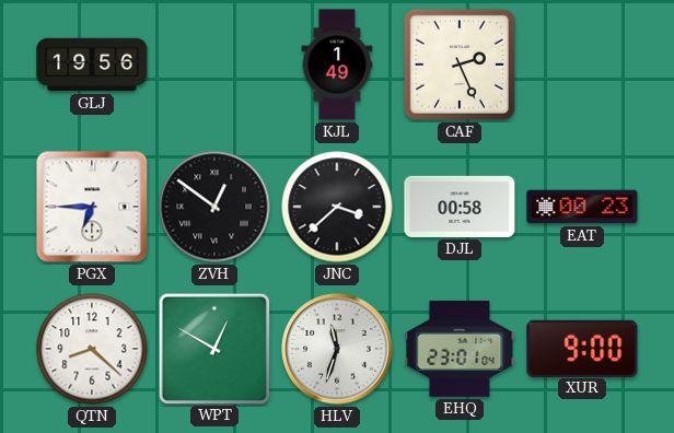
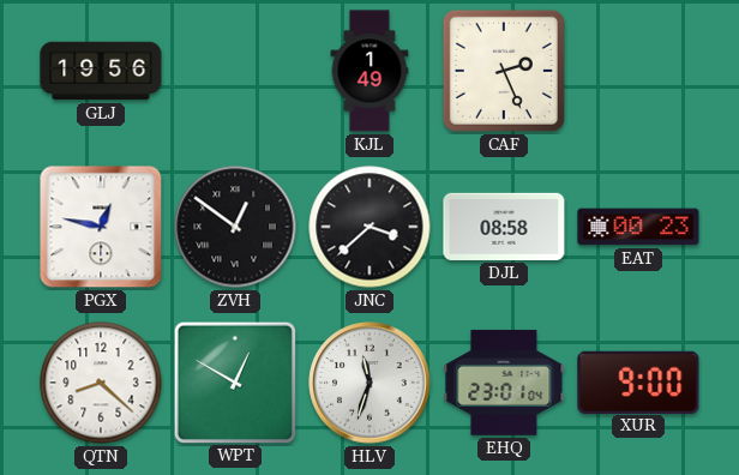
PGX: 6:45 -> 12:47
DJL: 00:58 -> 08:58
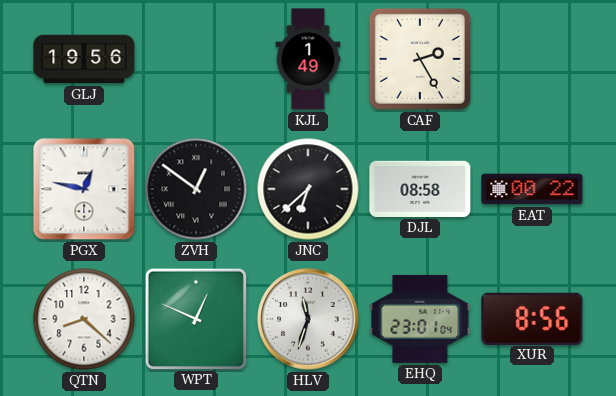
CAF: 2:26 -> 2:25
JNC: 3:38 -> 6:38
EAT: 00:23 -> 00:22
WPT: 12:50 -> 12:49
XUR: 9:00 -> 8:56
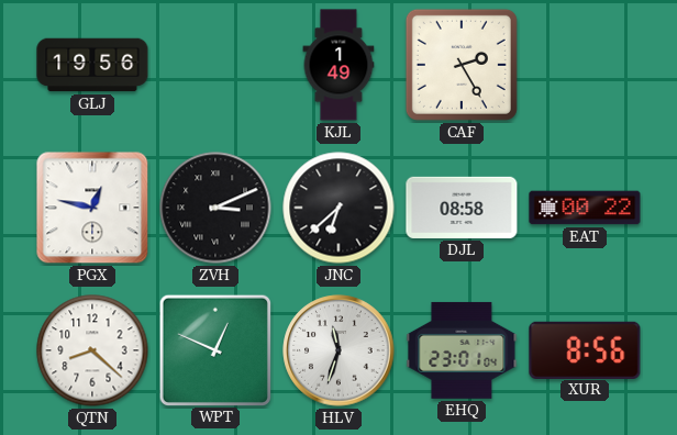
ZVH: 12:51 -> 3:11
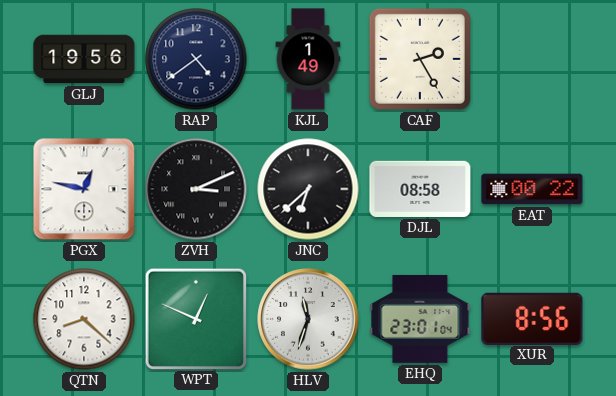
RAP: none -> 4:39
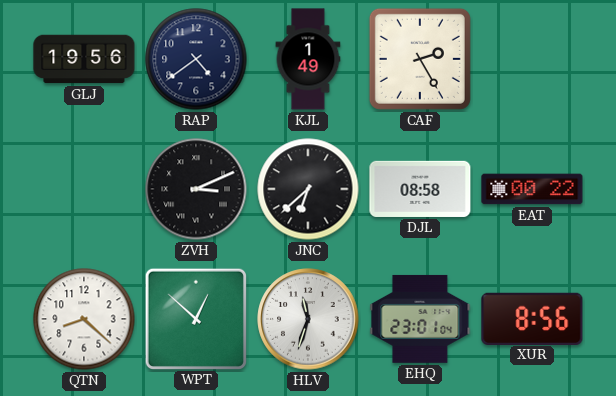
PGX: 12:47 -> none
WPT: 12:49 -> 12:52
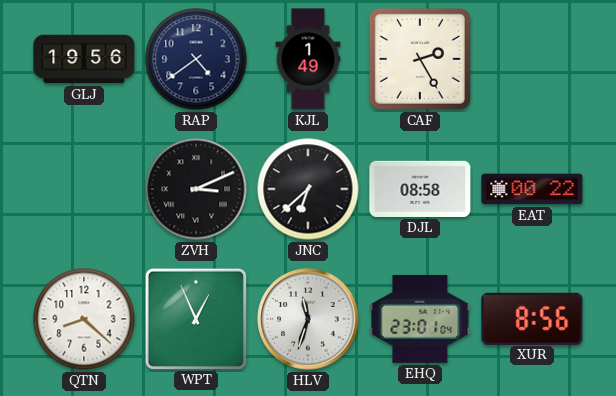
WPT: 12:52 -> 12:56
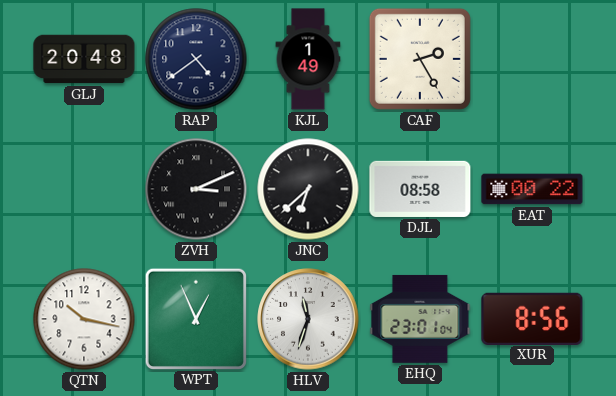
GLJ: 19:56 -> 20:48
QTN: 8:22 -> 10:17
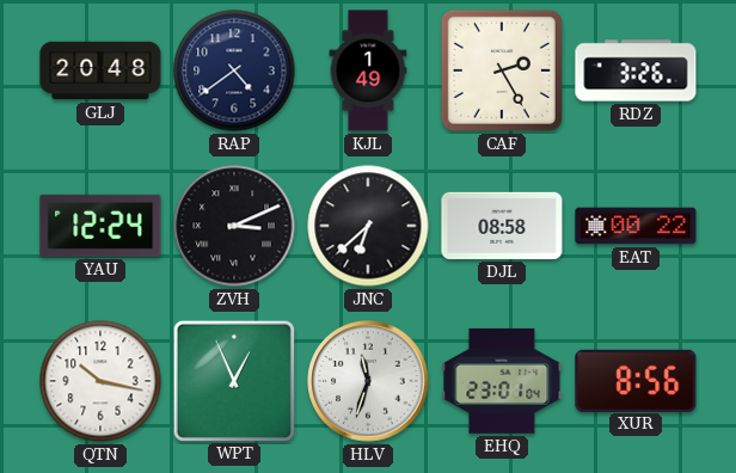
RDZ: none -> 3:26
YAU: none -> 12:24
